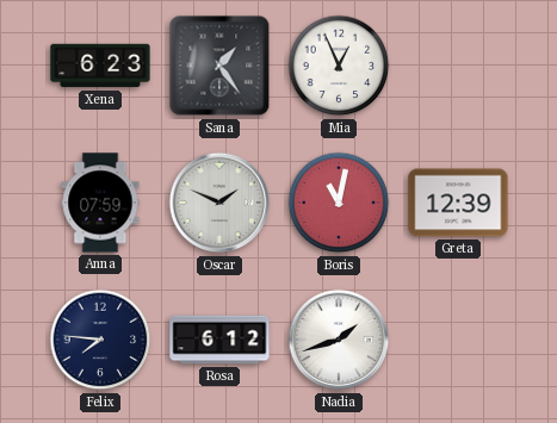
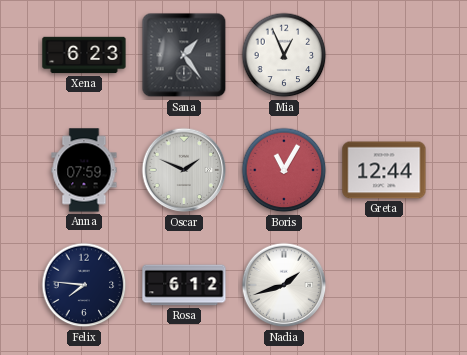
Boris: 11:02 -> 11:05
Greta: 12:39 -> 12:44
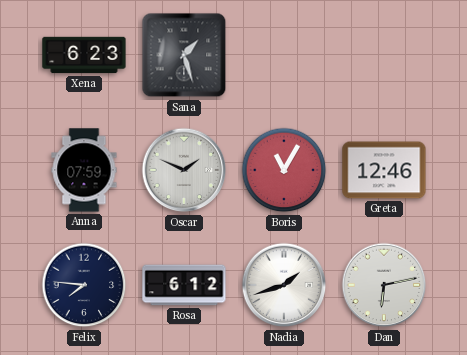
Sana: 1:24 -> 1:27
Mia: 12:56 -> none
Greta: 12:44 -> 12:46
Dan: none -> 6:13
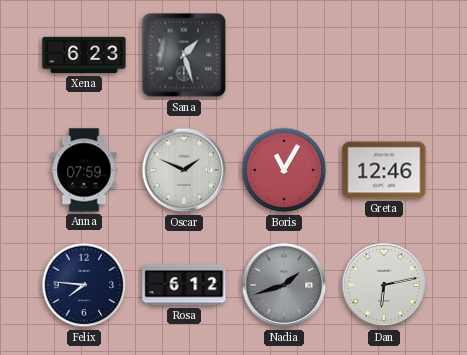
Nadia dial: white -> grey
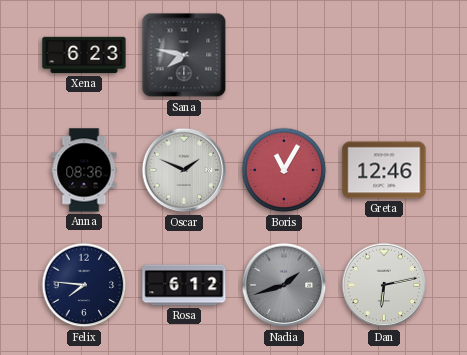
Sana: 1:27 -> 7:47
Anna: 07:59 -> 08:36
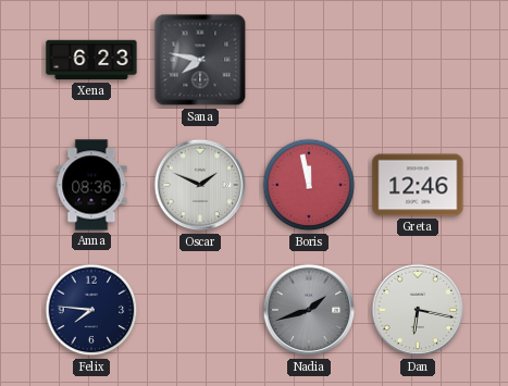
Boris: 11:05 -> 11:58
Rosa: 6:12 -> none
Dan: 6:13 -> 6:17
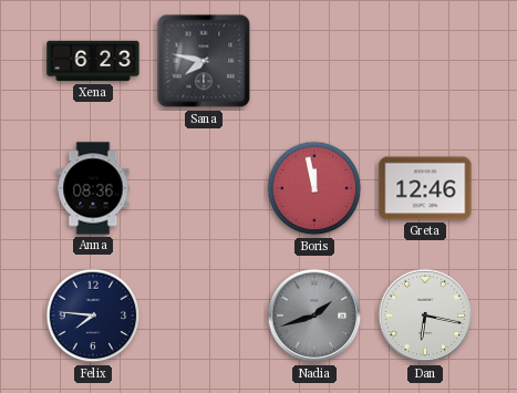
Oscar: 1:49 -> none
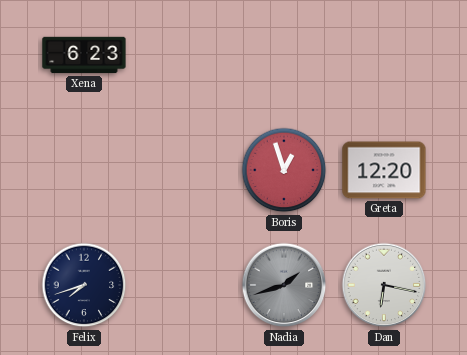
Sana: 7:47 -> none
Anna: 08:36 -> none
Boris: 11:58 -> 12:57
Greta: 12:46 -> 12:20
Felix: 7:46 -> 7:42
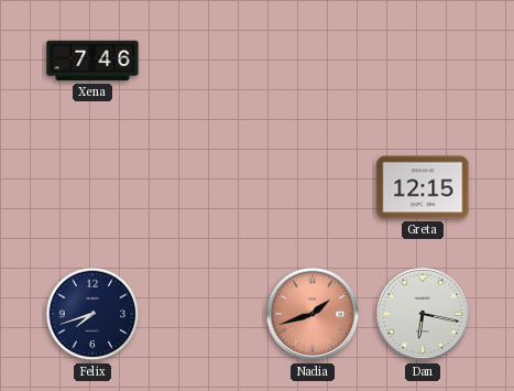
Xena: 6:23 -> 7:46
Boris: 12:57 -> none
Greta: 12:20 -> 12:15
Nadia dial: grey -> salmon
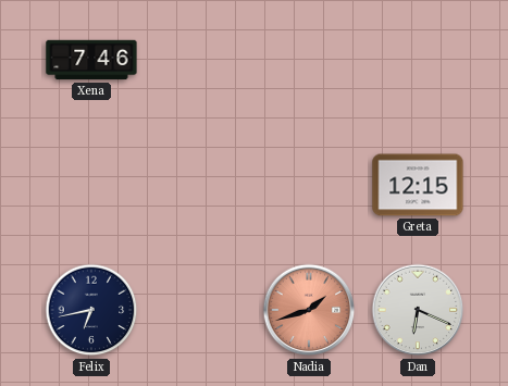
Felix: 7:42 -> 6:43
Dan: 6:17 -> 6:19
